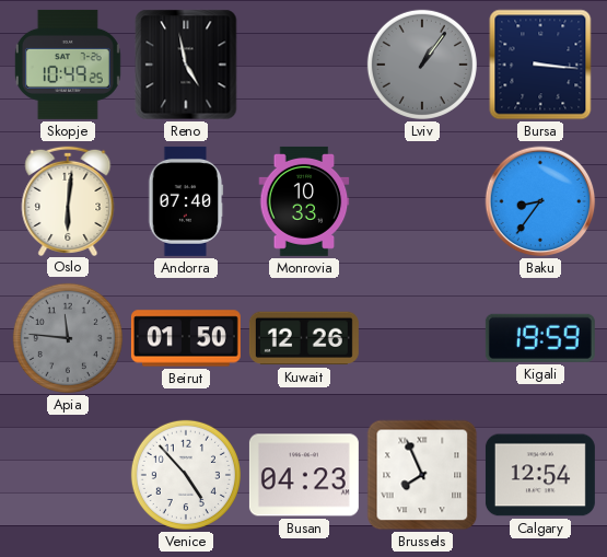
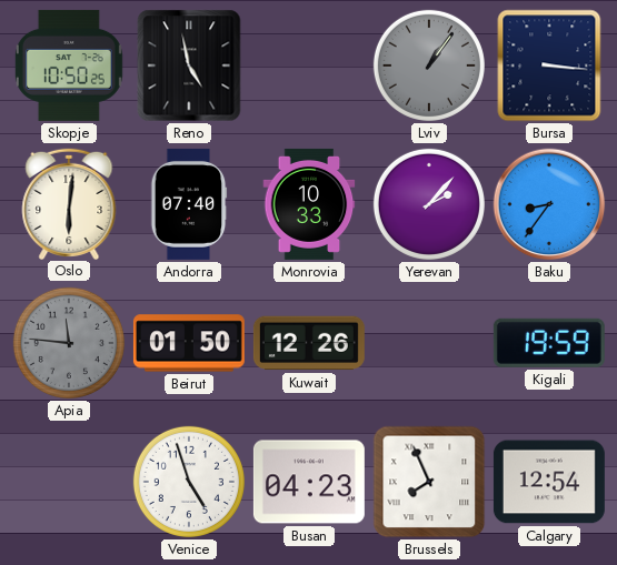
Skopje: 10:49 -> 10:50
Yerevan: none -> 2:07
Venice: 4:53 -> 4:57
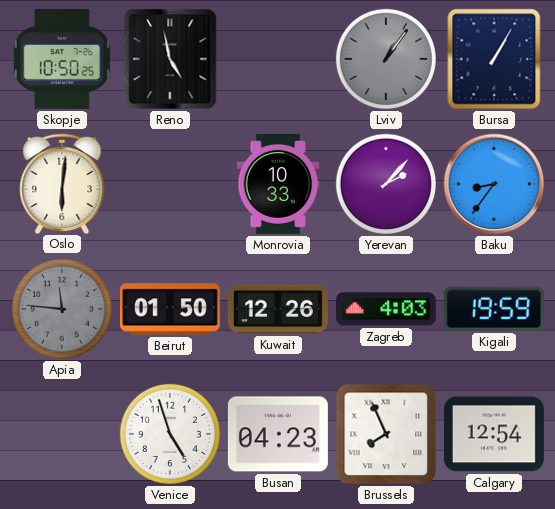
Bursa: 3:16 -> 1:05
Andorra: 07:40 -> none
Zagreb: none -> 4:03
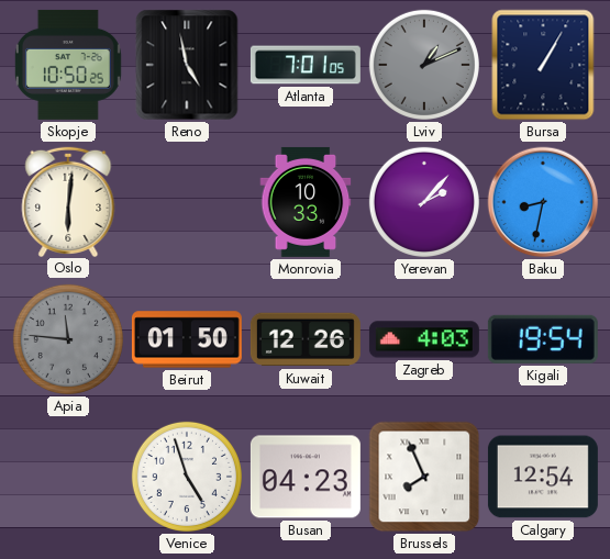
Atlanta: none -> 7:01
Lviv: 1:06 -> 1:11
Baku: 8:36 -> 8:32
Kigali: 19:59 -> 19:54
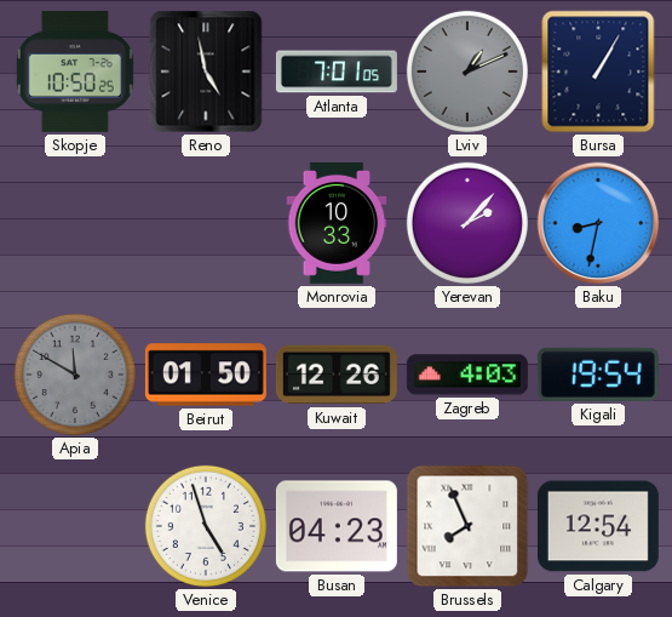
Oslo: 6:01 -> none
Apia: 11:46 -> 11:50
